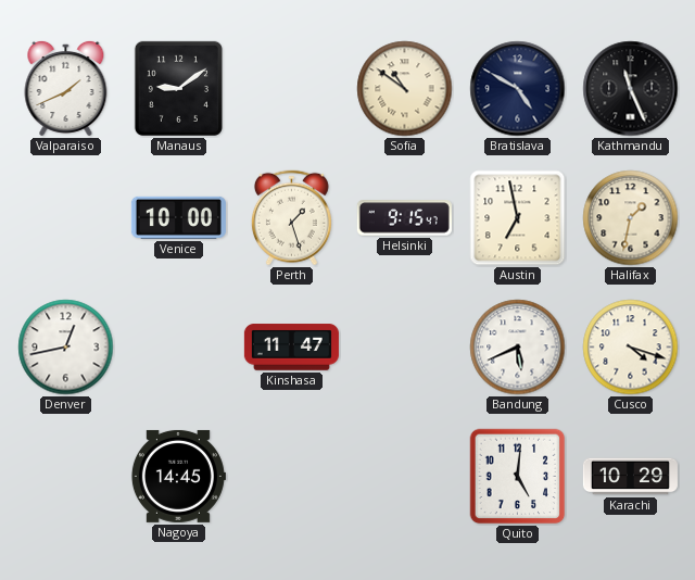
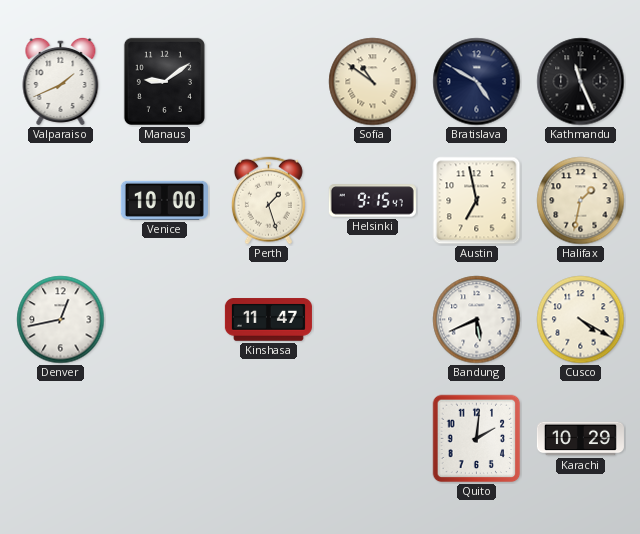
Cusco: 4:18 -> 4:20
Nagoya: 14:45 -> none
Quito: 5:01 -> 2:01
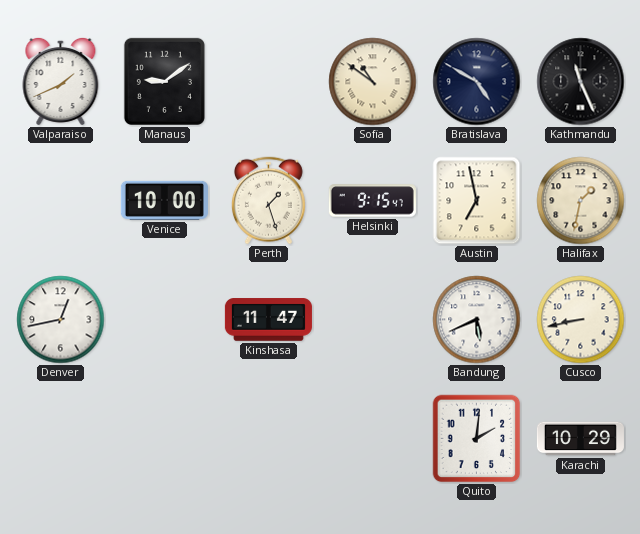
Cusco: 4:20 -> 8:43
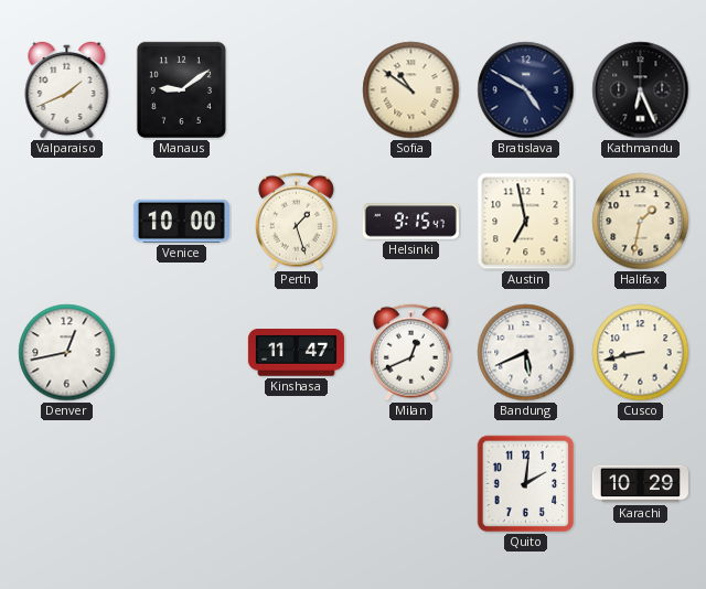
Kathmandu: 11:26 -> 6:26
Milan: none -> 12:41
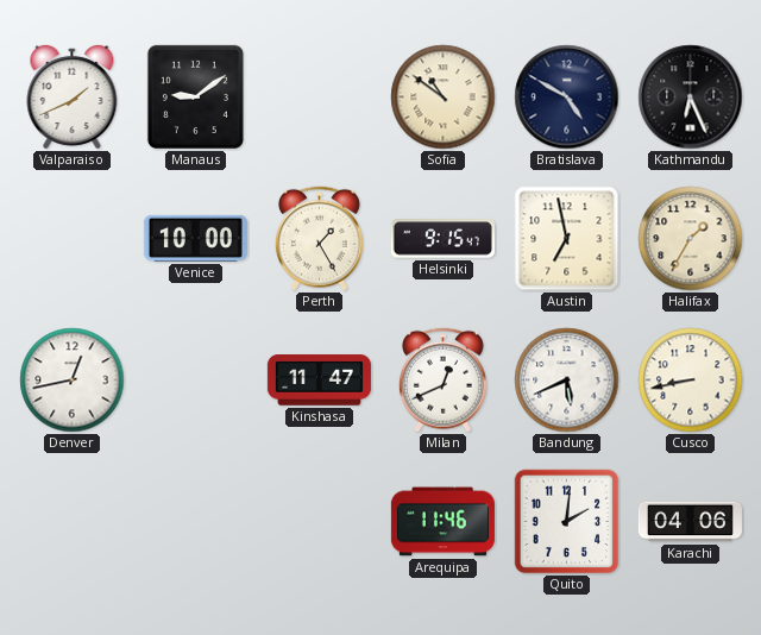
Perth: 1:27 -> 1:25
Halifax: 1:32 -> 1:35
Arequipa: none -> 11:46
Karachi: 10:29 -> 04:06
